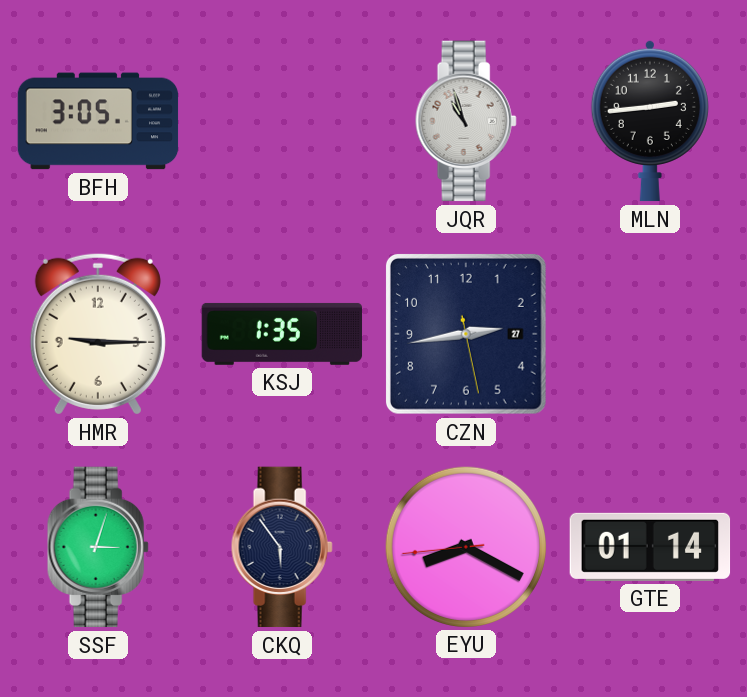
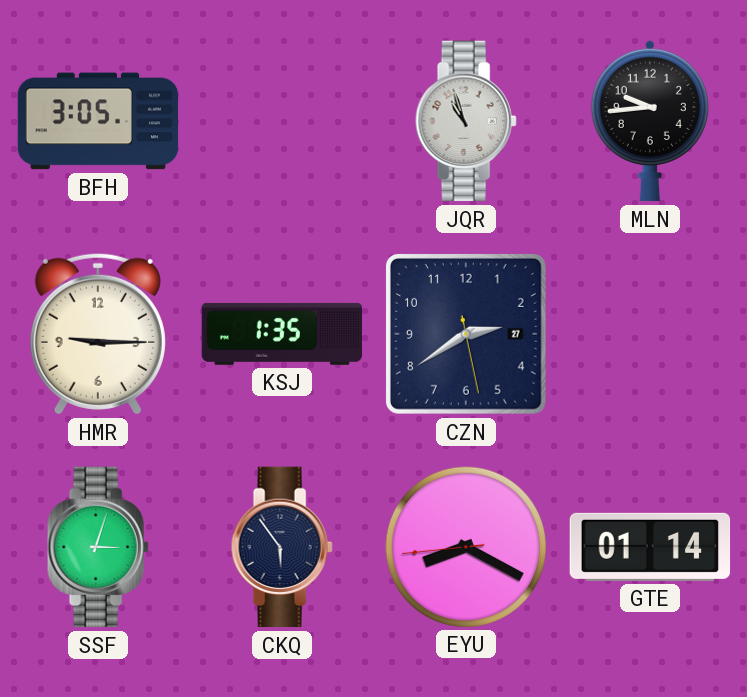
MLN: 2:44 -> 9:44
CZN: 2:43 -> 2:39
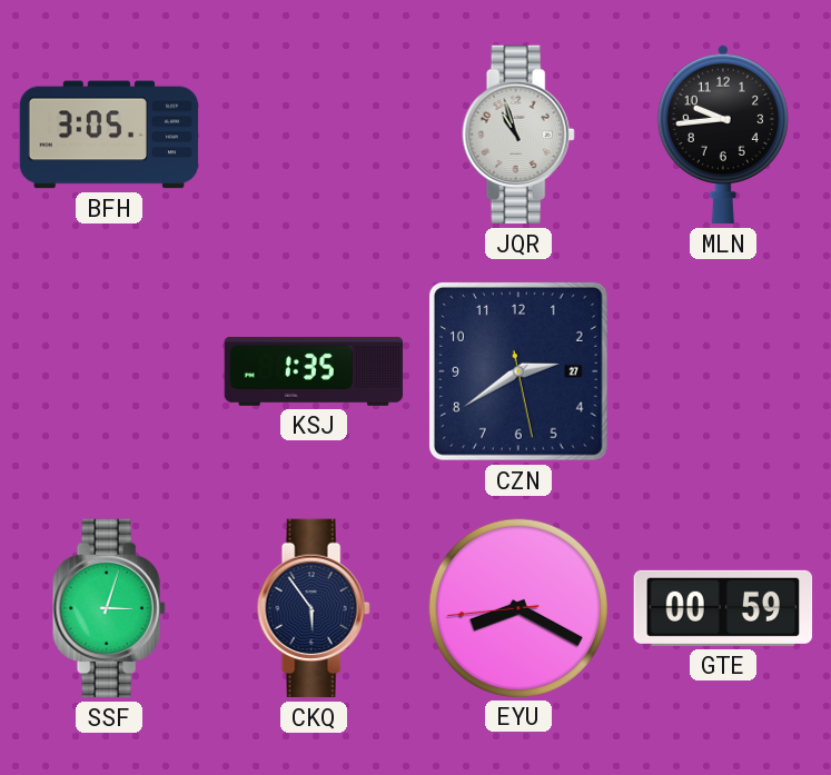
HMR: 9:15 -> none
GTE: 01:14 -> 00:59
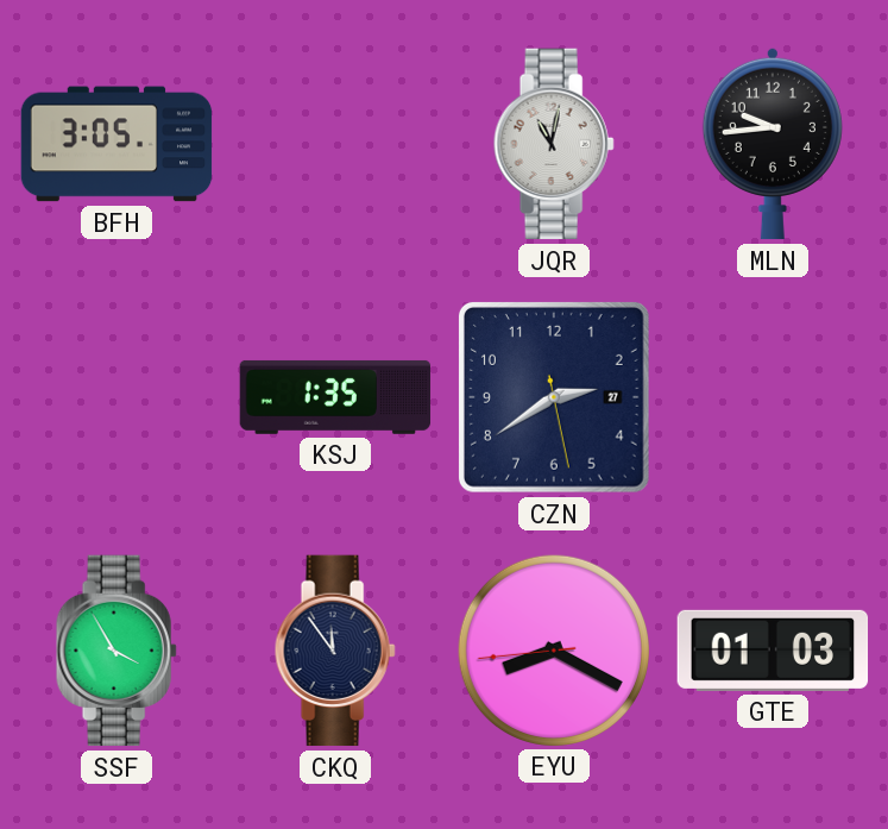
JQR: 10:57 -> 11:02
SSF: 3:03 -> 3:55
CKQ: 5:54 -> 11:54
GTE: 00:59 -> 01:03
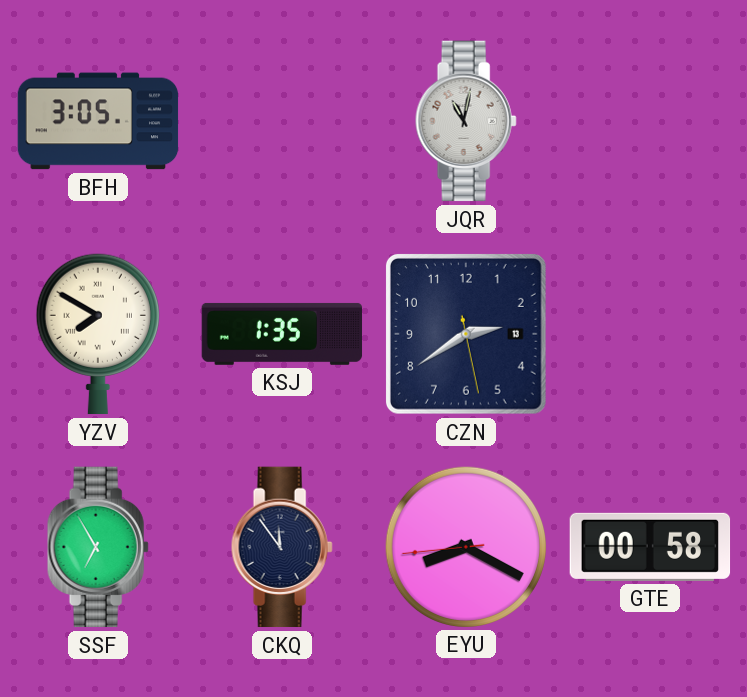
MLN: 9:44 -> none
YZV: none -> 7:50
CZN date: 27 -> 13
SSF: 3:55 -> 6:55
GTE: 01:03 -> 00:58
